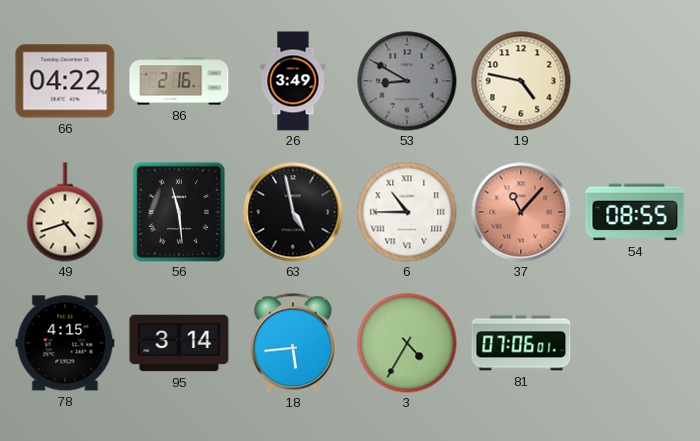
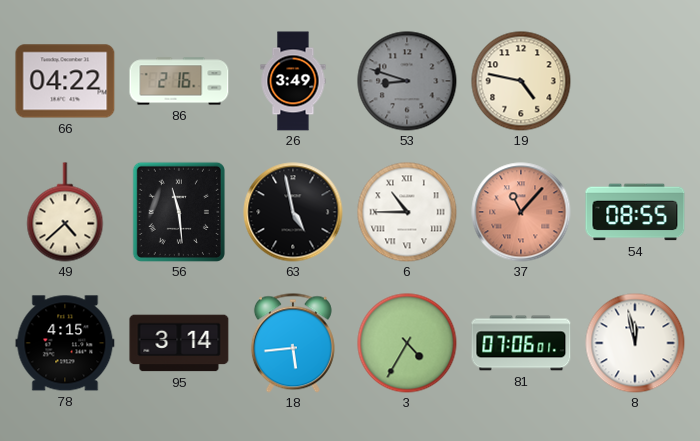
53: 8:50 -> 8:48
49: 4:42 -> 4:38
8: none -> 11:58
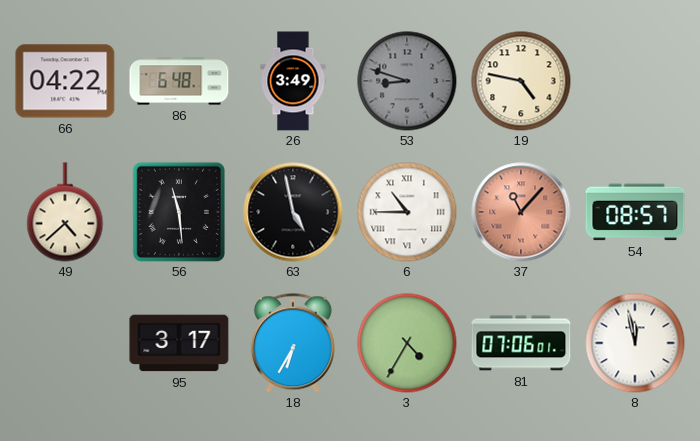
86: 2:16 -> 6:48
54: 08:55 -> 08:57
78: 4:15 -> none
95: 3:14 -> 3:17
18: 5:44 -> 6:35
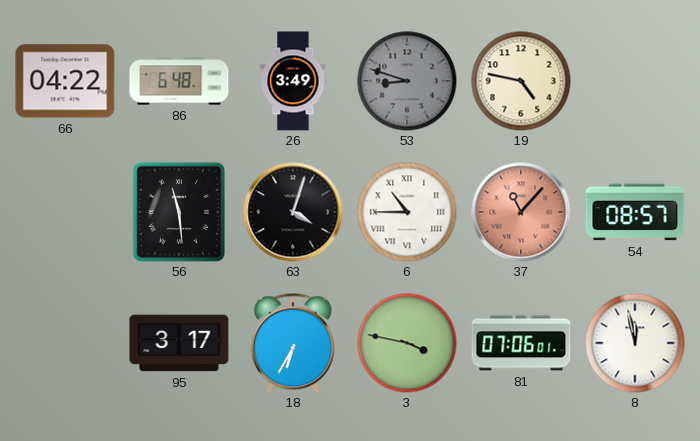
49: 4:38 -> none
63: 4:58 -> 4:03
3: 4:35 -> 3:47
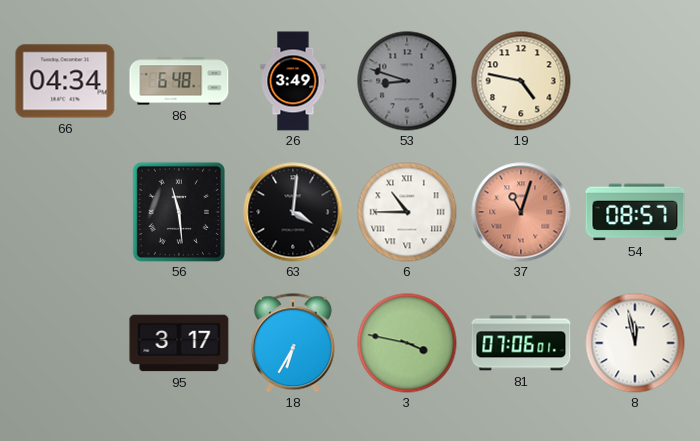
66: 04:22 -> 04:34
63: 4:03 -> 4:01
37: 11:07 -> 11:03
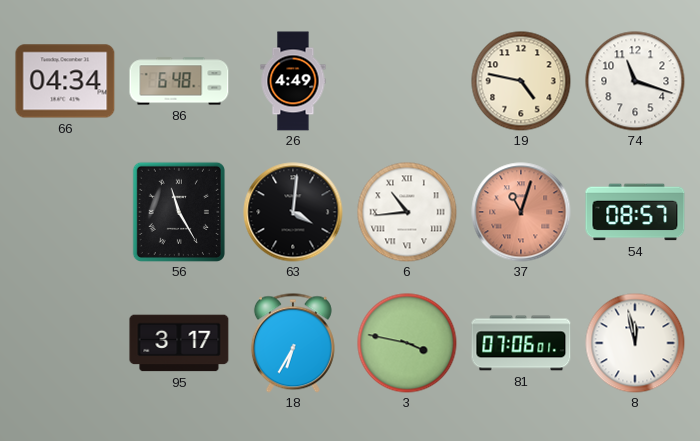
26: 3:49 -> 4:49
53: 8:48 -> none
74: none -> 11:18
56: 11:29 -> 11:25
6: 10:45 -> 10:44
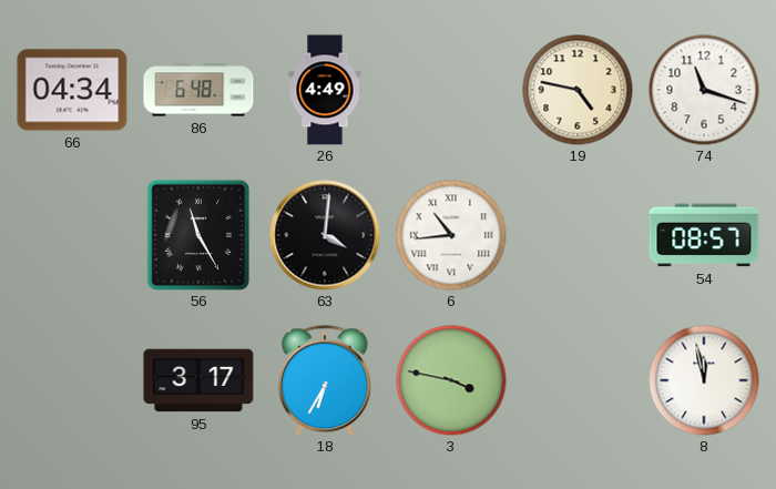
37: 11:03 -> none
81: 07:06 -> none
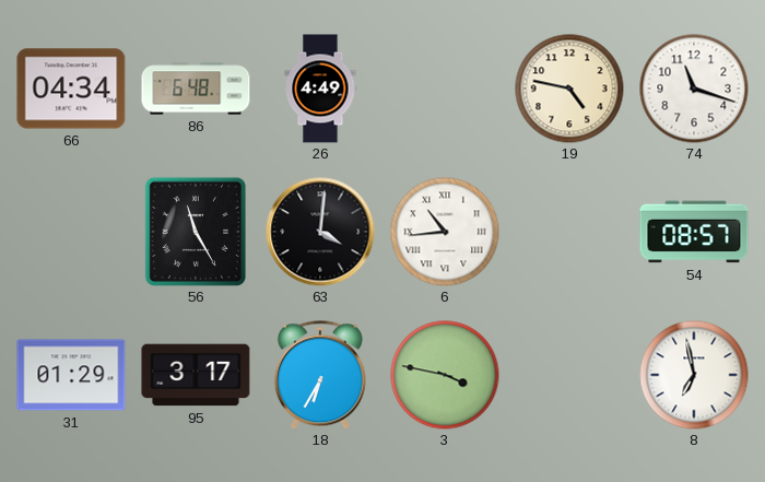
31: none -> 01:29
8: 11:58 -> 6:58
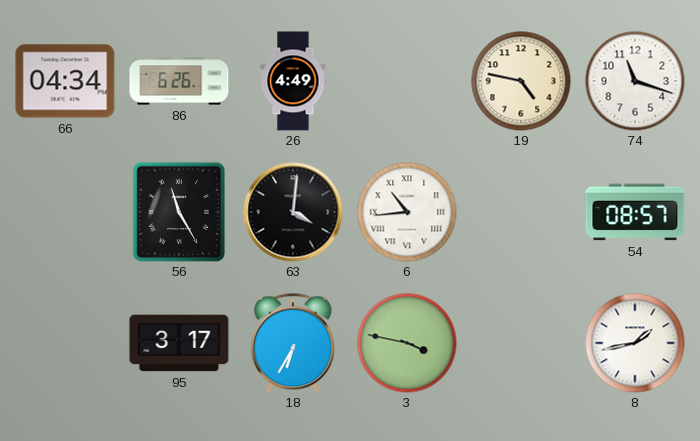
86: 6:48 -> 6:26
31: 01:29 -> none
8: 6:58 -> 1:43
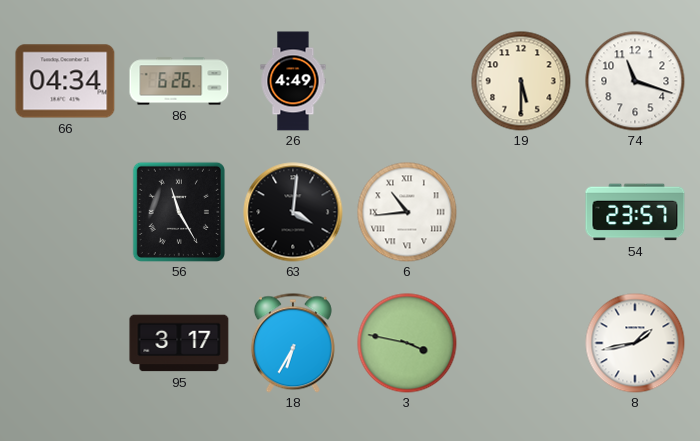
19: 4:47 -> 5:30
54: 08:57 -> 23:57
